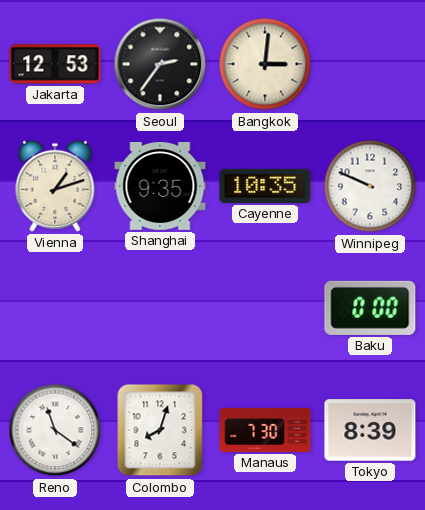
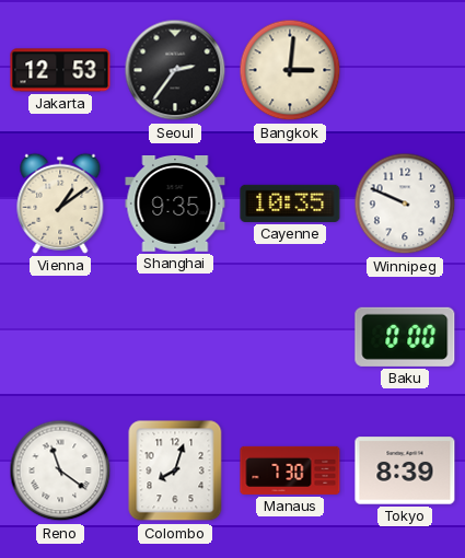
Vienna: 1:12 -> 1:09
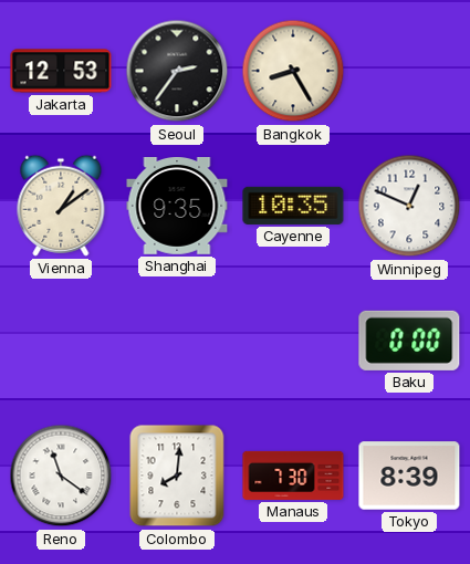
Bangkok: 3:01 -> 8:25
Winnipeg: 9:49 -> 12:49
Colombo: 8:03 -> 8:01
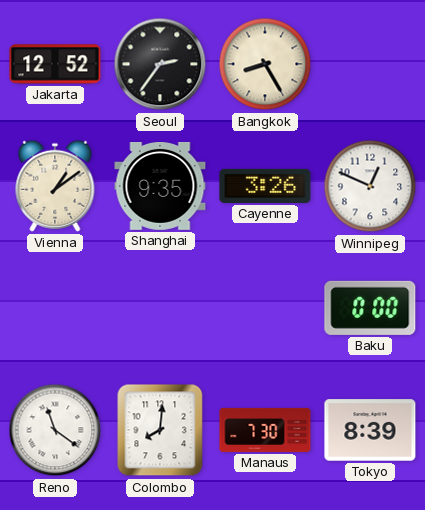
Jakarta: 12:53 -> 12:52
Cayenne: 10:35 -> 3:26
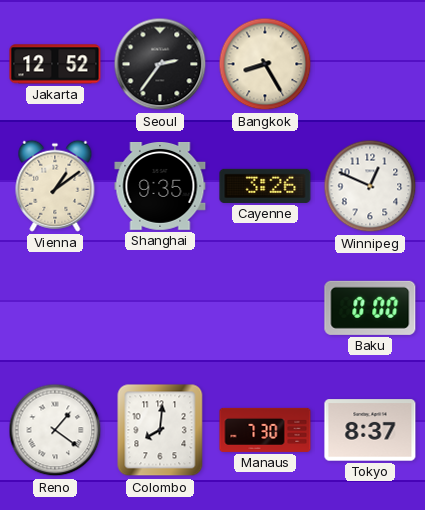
Reno: 11:21 -> 1:21
Tokyo: 8:39 -> 8:37
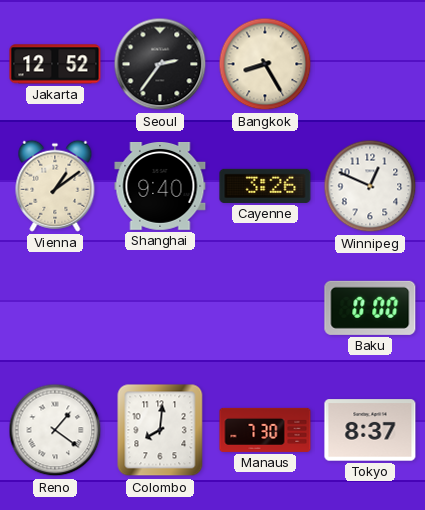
Shanghai: 9:35 -> 9:40
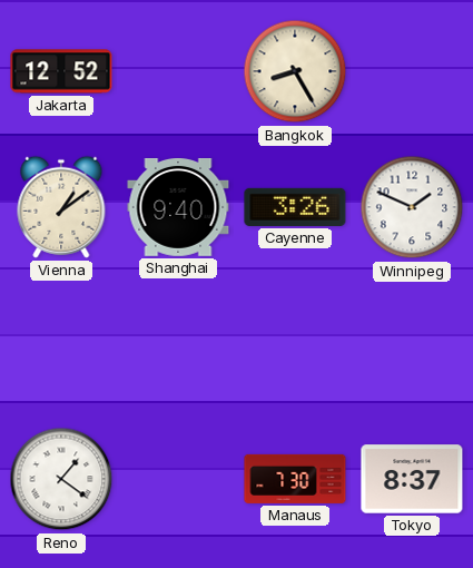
Seoul: 2:36 -> none
Winnipeg: 12:49 -> 1:49
Baku: 0:00 -> none
Colombo: 8:01 -> none
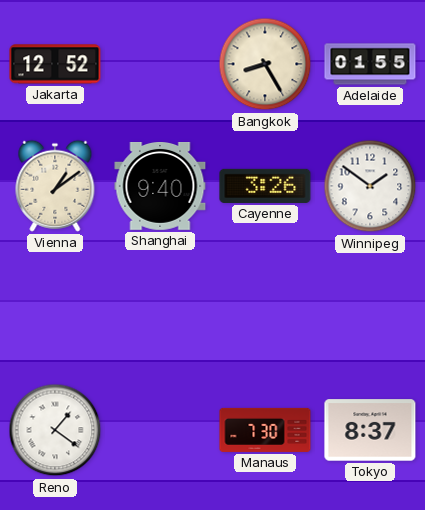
Adelaide: none -> 01:55
Winnipeg: 1:49 -> 1:51
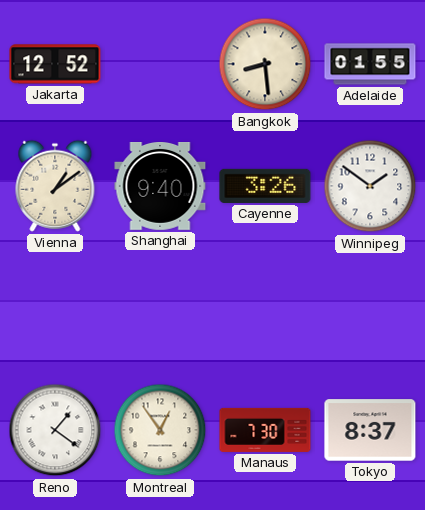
Bangkok: 8:25 -> 8:29
Montreal: none -> 12:54
